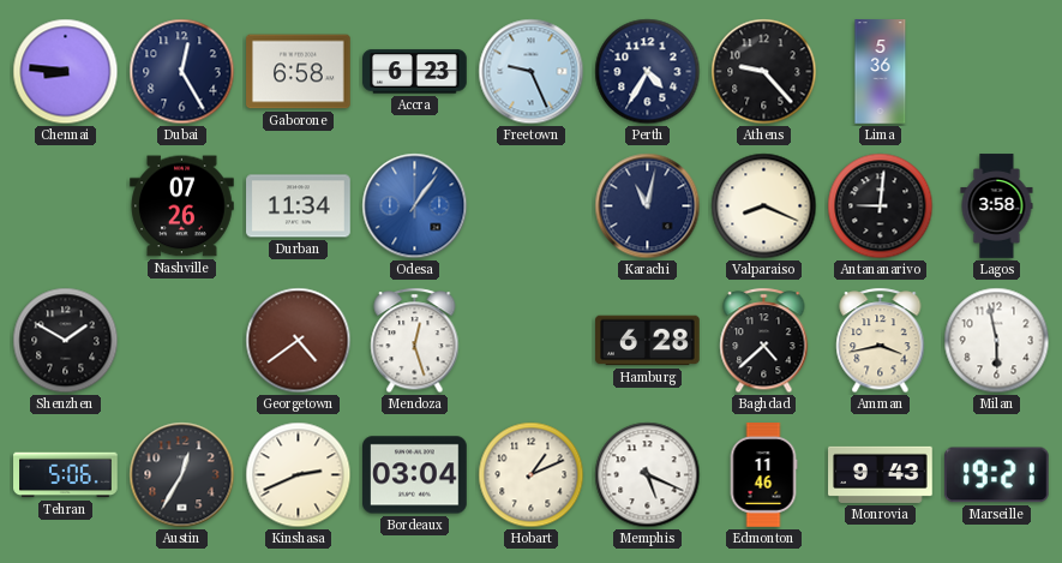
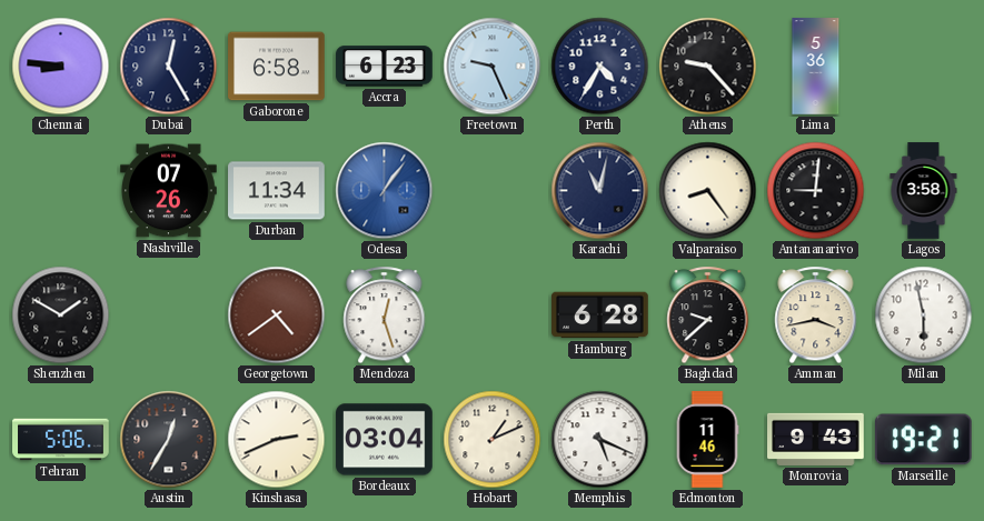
Valparaiso: 8:19 -> 8:24
Baghdad: 4:38 -> 9:38
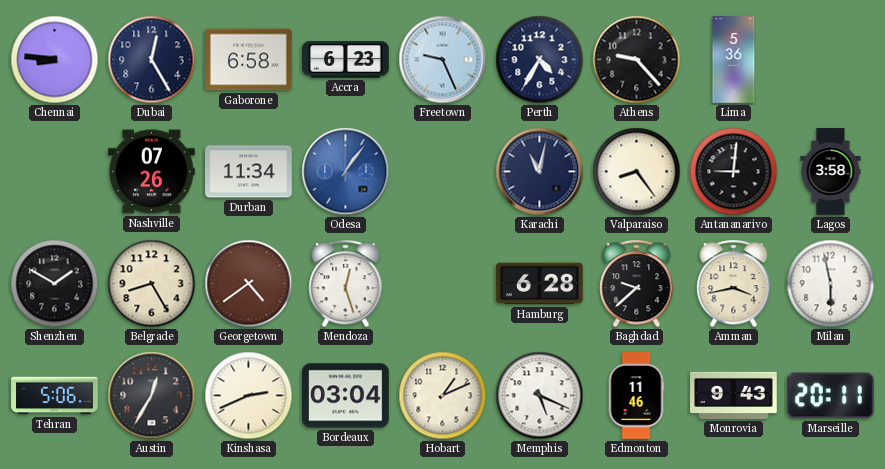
Belgrade: none -> 8:25
Marseille: 19:21 -> 20:11
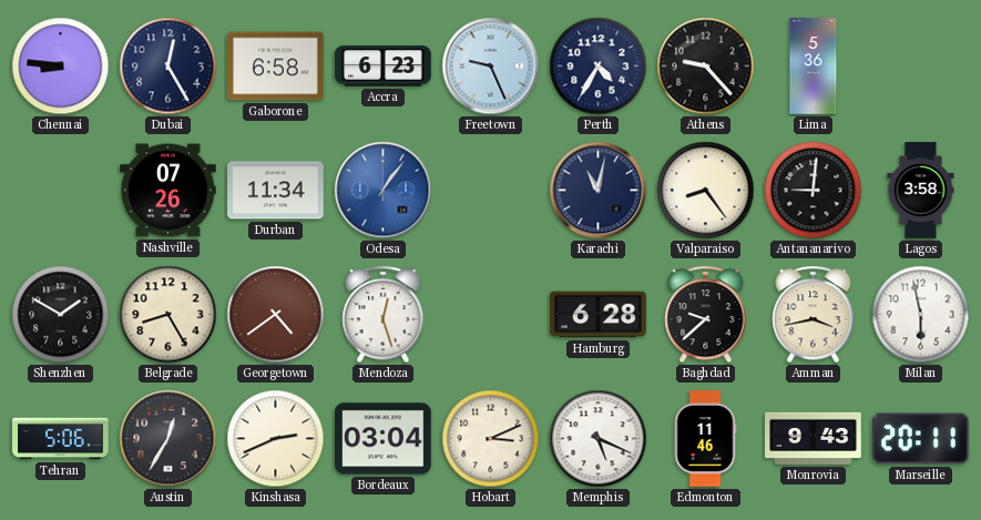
Hobart: 1:11 -> 3:11
